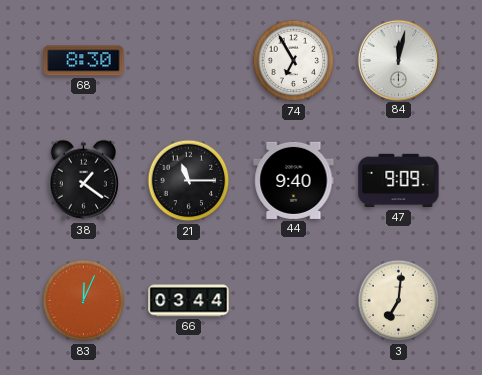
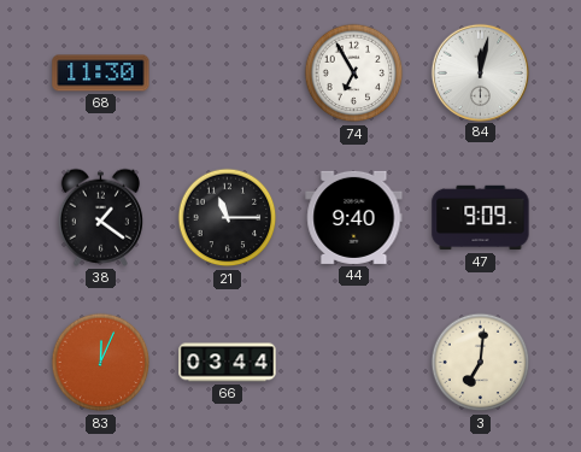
68: 8:30 -> 11:30
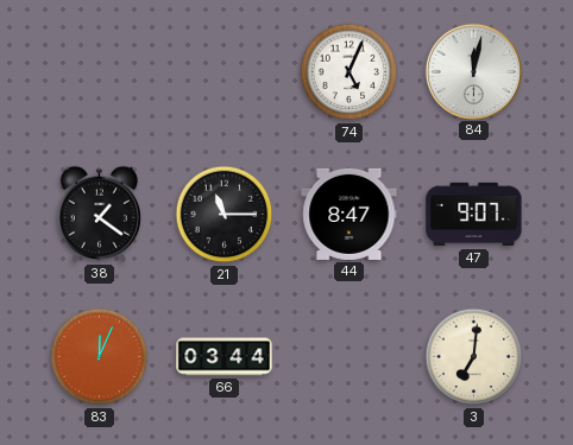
68: 11:30 -> none
74: 6:55 -> 5:04
44: 9:40 -> 8:47
47: 9:09 -> 9:07
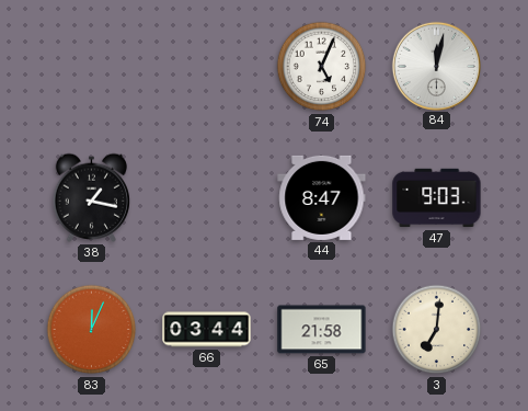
38: 1:21 -> 1:17
21: 11:15 -> none
47: 9:07 -> 9:03
65: none -> 21:58
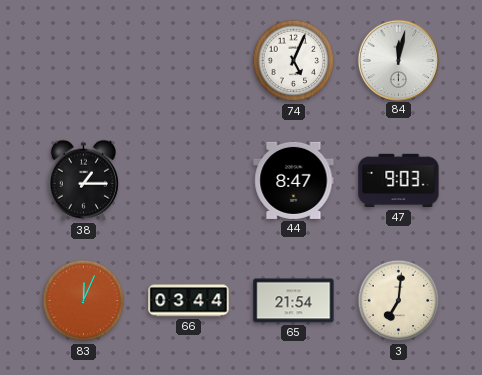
38: 1:17 -> 1:15
65: 21:58 -> 21:54
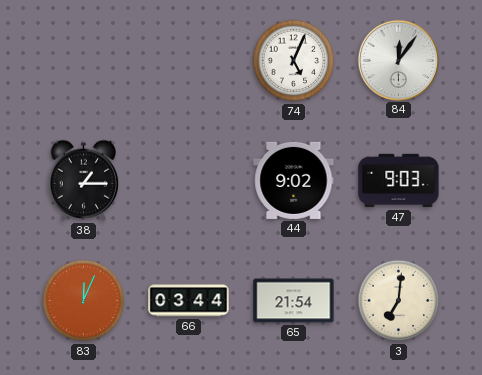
84: 12:02 -> 12:06
44: 8:47 -> 9:02
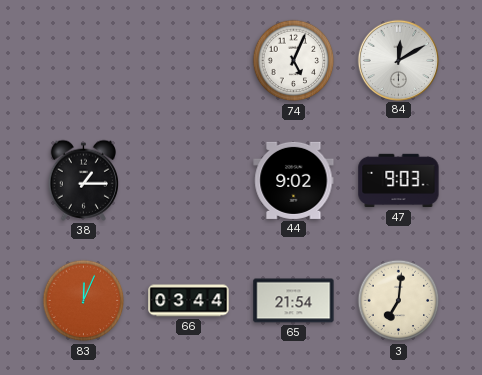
84: 12:06 -> 12:10
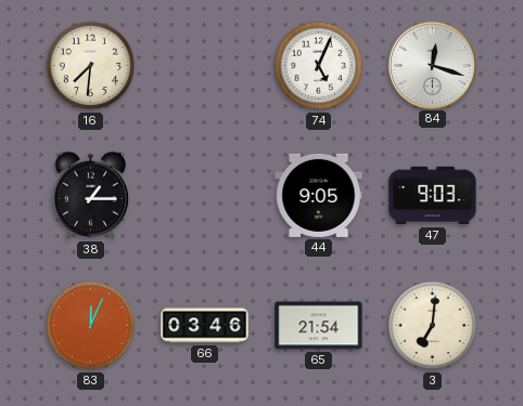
16: none -> 7:31
84: 12:10 -> 12:18
44: 9:02 -> 9:05
66: 03:44 -> 03:46
